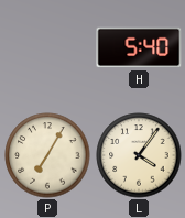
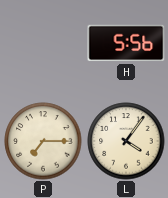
H: 5:40 -> 5:56
P: 7:05 -> 7:15
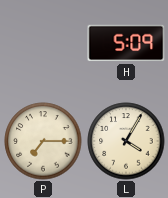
H: 5:56 -> 5:09
L: 4:06 -> 4:05
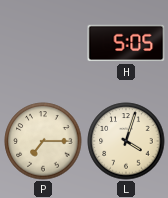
H: 5:09 -> 5:05
L: 4:05 -> 4:03
